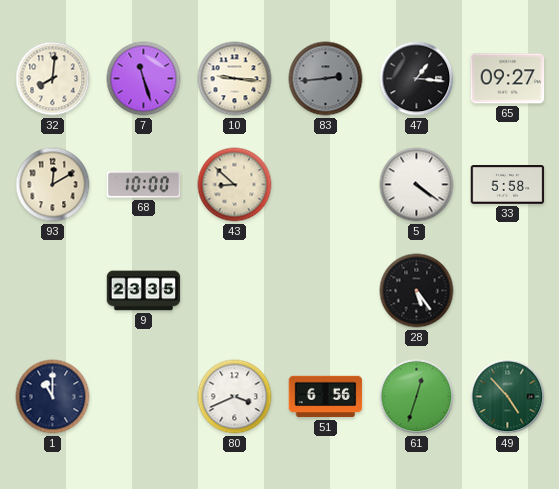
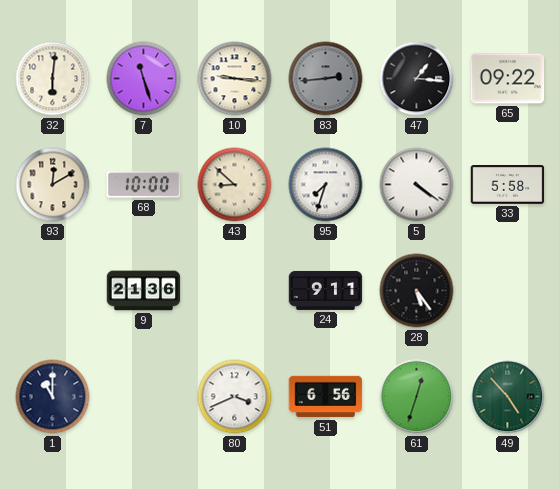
32: 8:01 -> 6:01
65: 09:27 -> 09:22
95: none -> 7:33
9: 23:35 -> 21:36
24: none -> 9:11
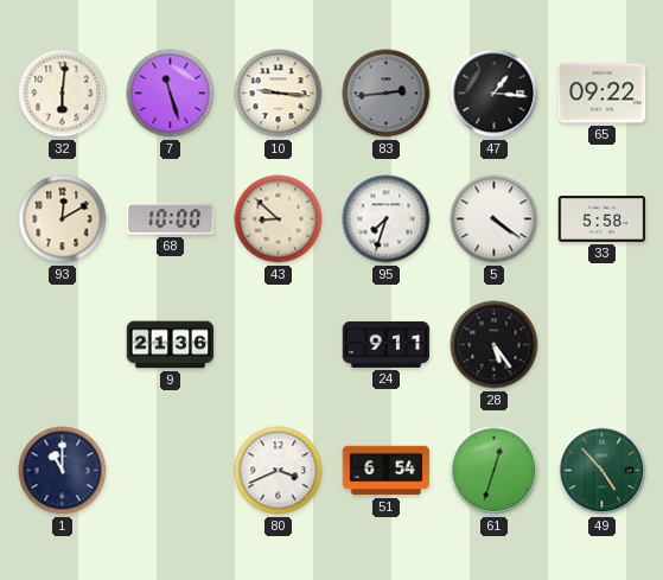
51: 6:56 -> 6:54
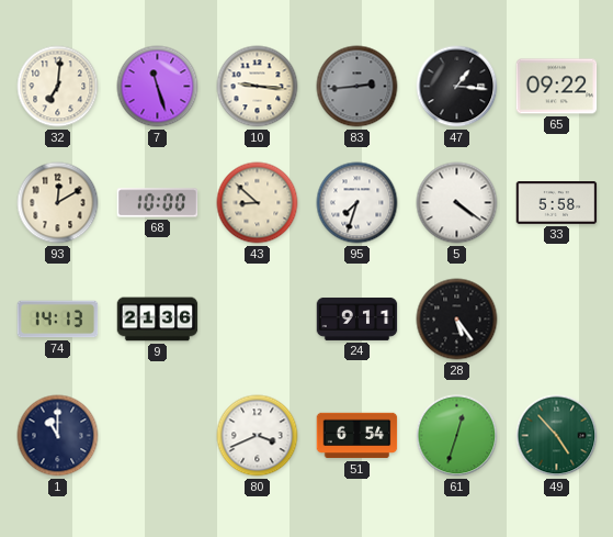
32: 6:01 -> 7:01
74: none -> 14:13
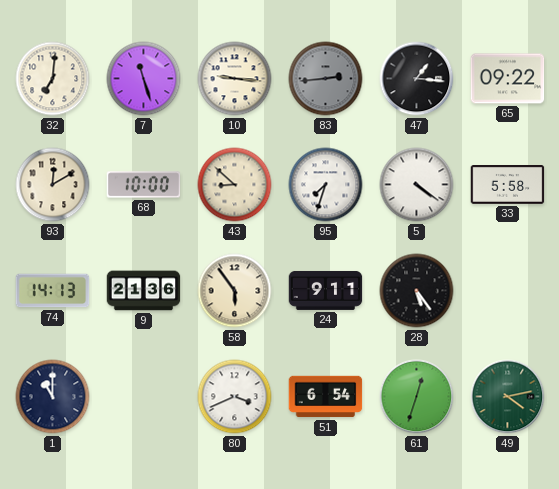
58: none -> 5:54
49: 4:53 -> 4:13
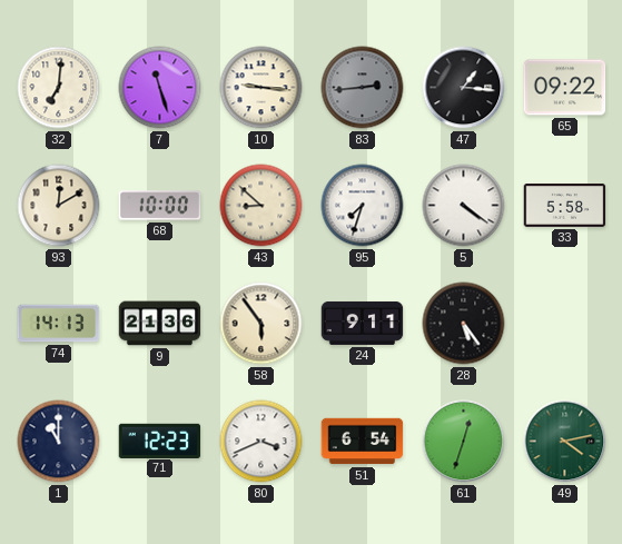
71: none -> 12:23
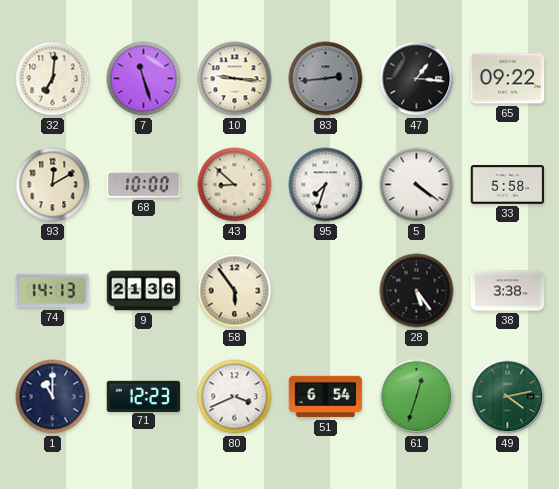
24: 9:11 -> none
38: none -> 3:38
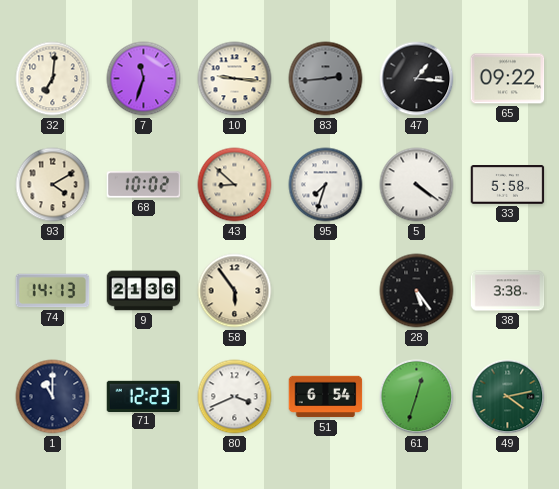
7: 11:27 -> 11:33
93: 12:10 -> 4:10
68: 10:00 -> 10:02
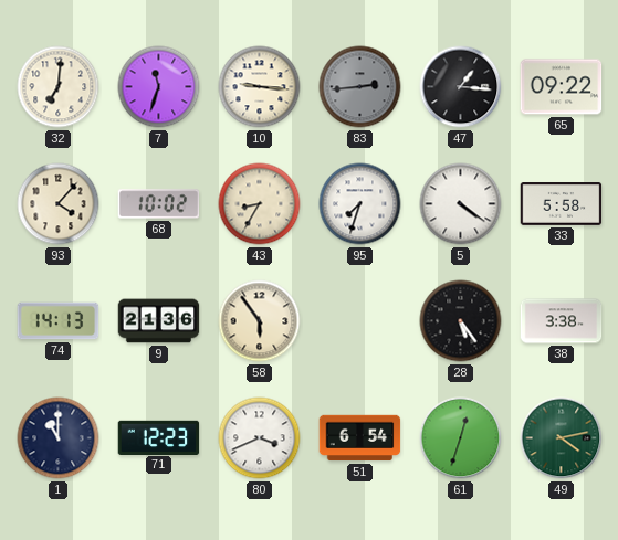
93: 4:10 -> 4:07
43: 8:52 -> 8:35
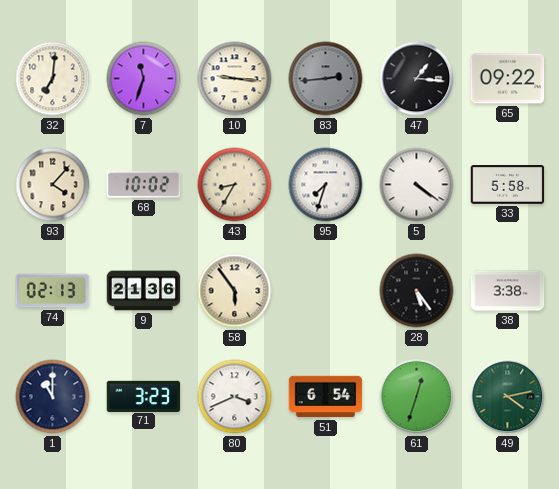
74: 14:13 -> 02:13
71: 12:23 -> 3:23
